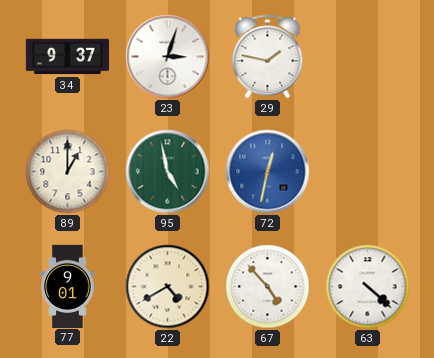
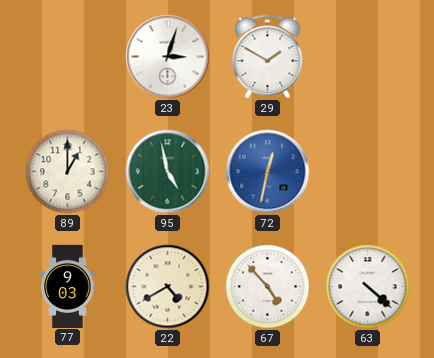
34: 9:37 -> none
29: 1:47 -> 1:50
77: 9:01 -> 9:03
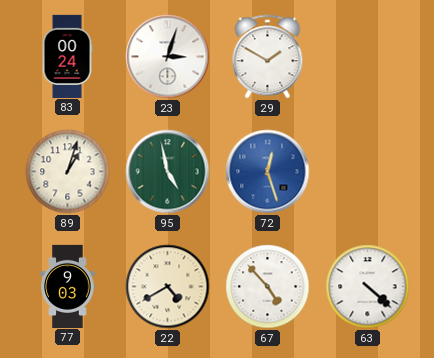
83: none -> 00:24
89: 1:00 -> 1:03
72: 12:32 -> 12:27
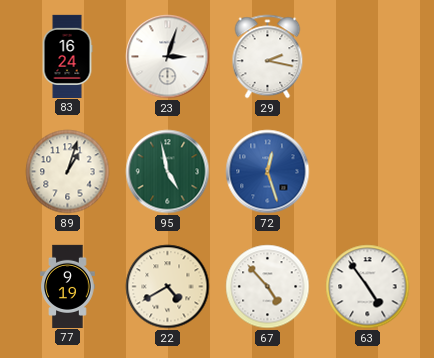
83: 00:24 -> 16:24
29: 1:50 -> 2:17
77: 9:03 -> 9:19
63: 4:22 -> 4:54
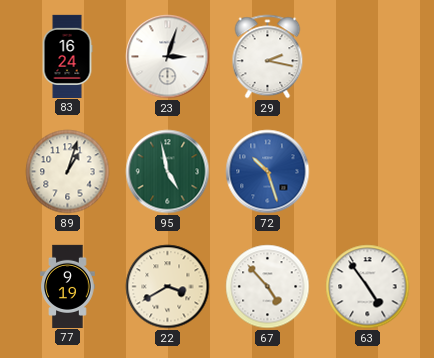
72: 12:27 -> 10:27
22: 4:40 -> 3:40
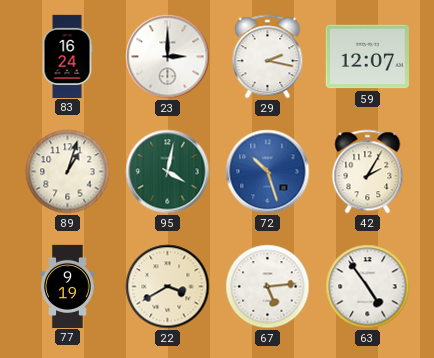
23: 3:03 -> 3:00
59: none -> 12:07
95: 4:58 -> 4:02
42: none -> 2:05
67: 4:53 -> 5:14
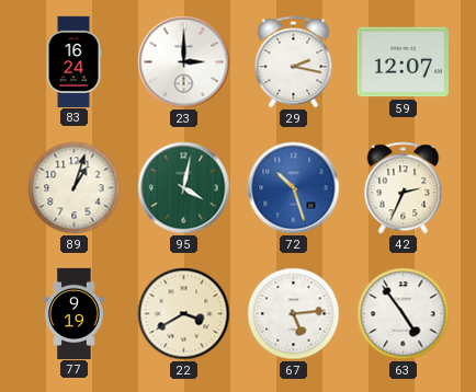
42: 2:05 -> 2:34
